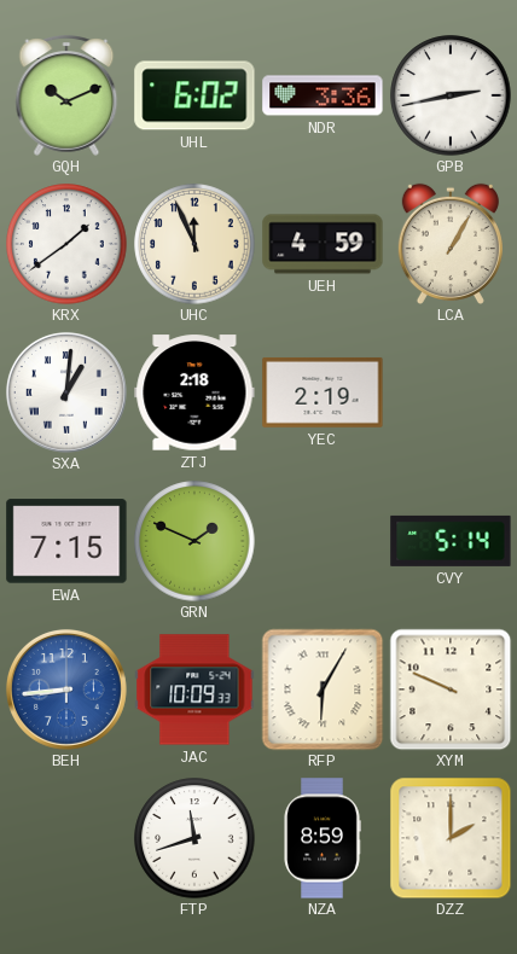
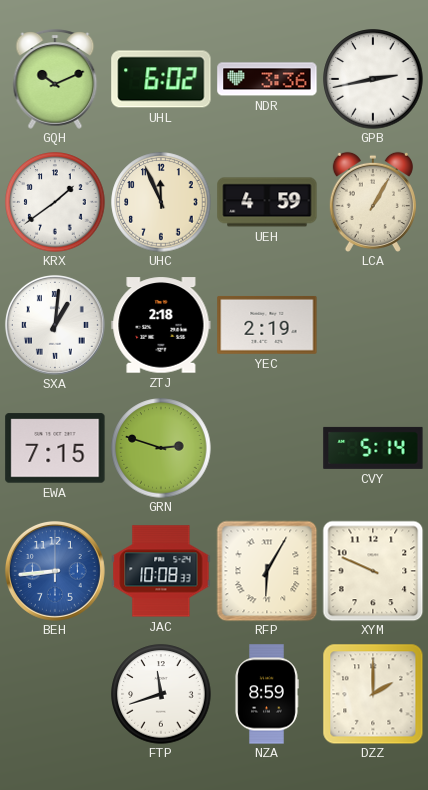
GRN: 1:49 -> 2:48
JAC: 10:09 -> 10:08
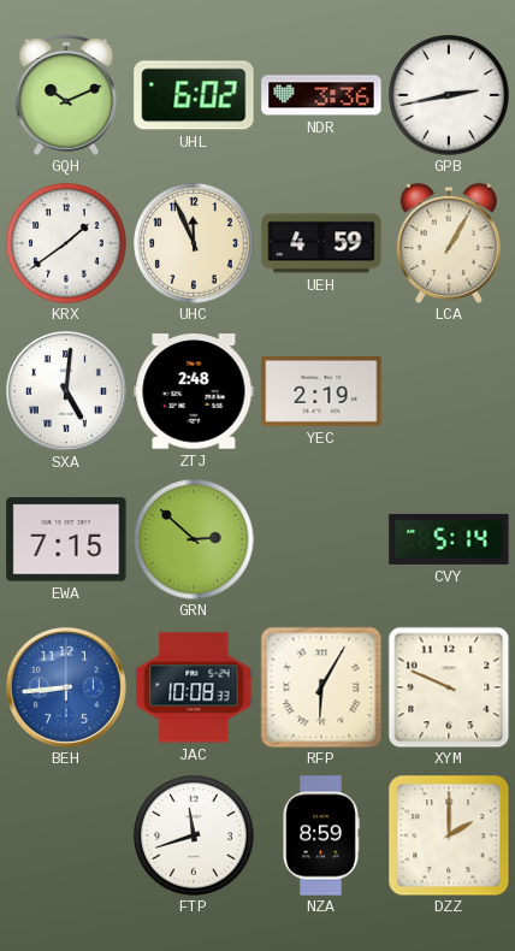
SXA: 1:01 -> 5:01
ZTJ: 2:18 -> 2:48
GRN: 2:48 -> 2:52
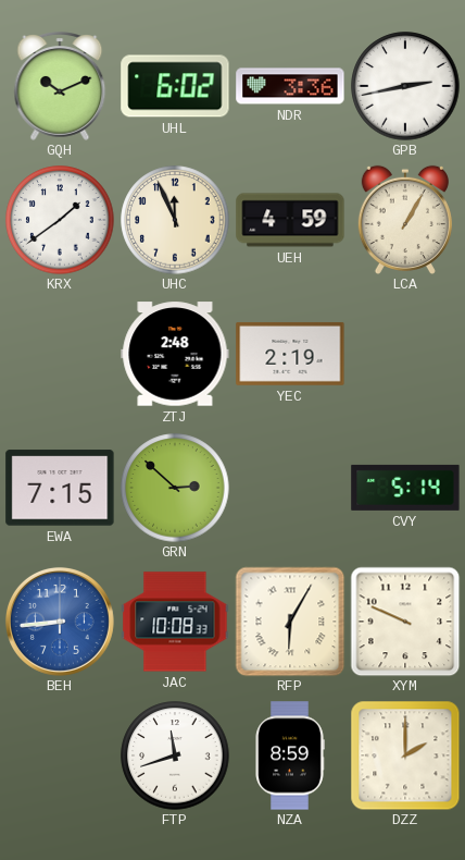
SXA: 5:01 -> none
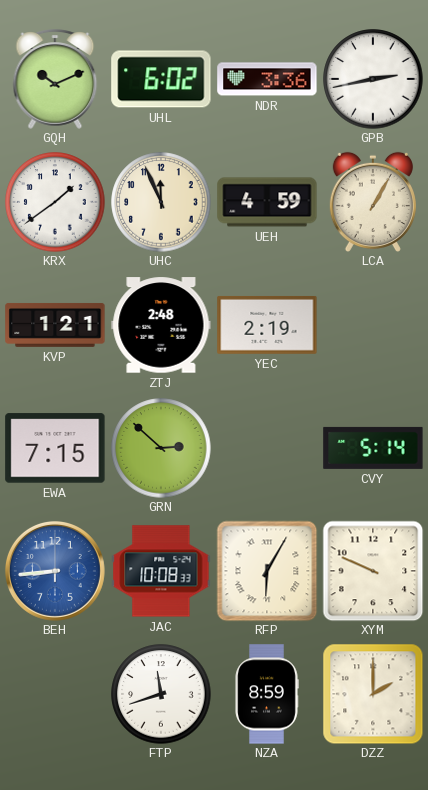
KVP: none -> 1:21
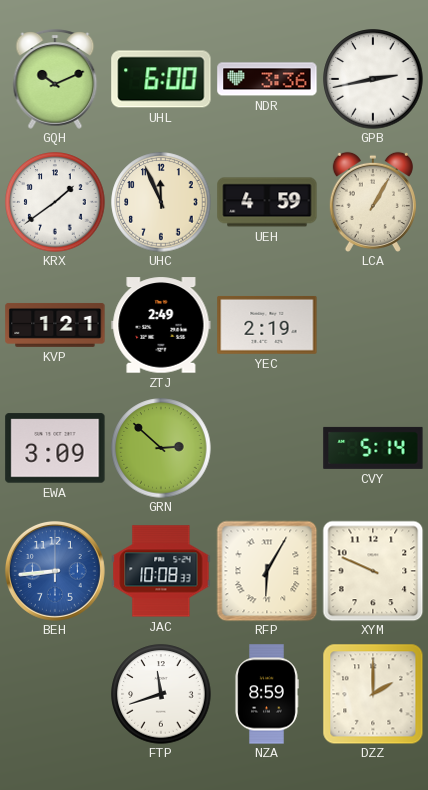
UHL: 6:02 -> 6:00
ZTJ: 2:48 -> 2:49
EWA: 7:15 -> 3:09
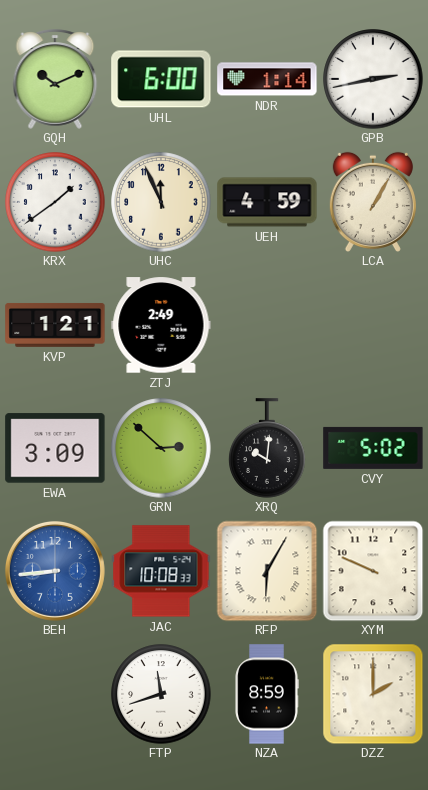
NDR: 3:36 -> 1:14
YEC: 2:19 -> none
XRQ: none -> 10:01
CVY: 5:14 -> 5:02
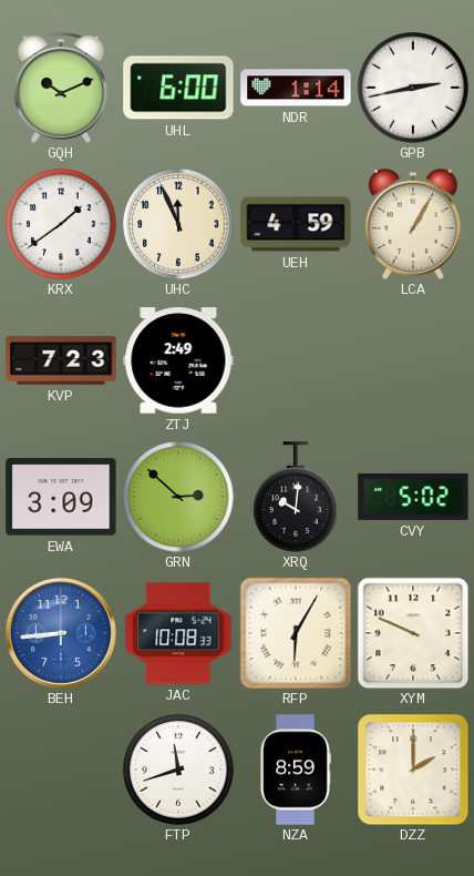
KVP: 1:21 -> 7:23
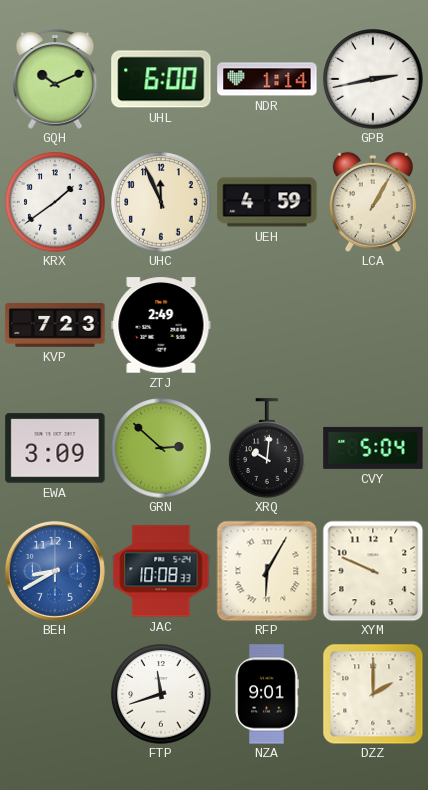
CVY: 5:02 -> 5:04
BEH: 8:44 -> 8:40
NZA: 8:59 -> 9:01
